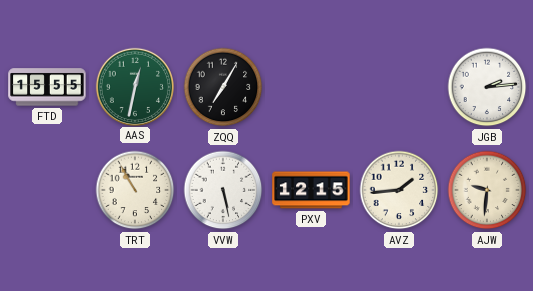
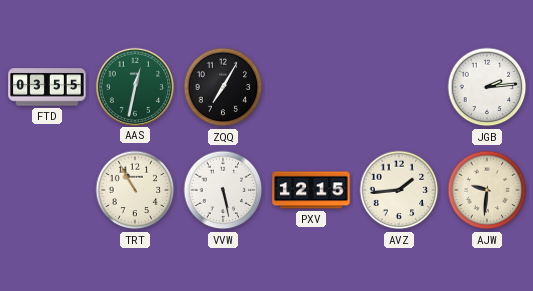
FTD: 15:55 -> 03:55
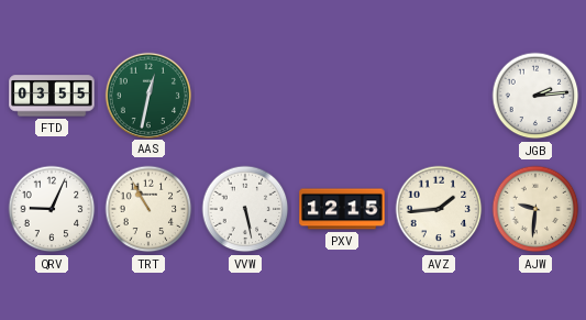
ZQQ: 7:05 -> none
QRV: none -> 9:04
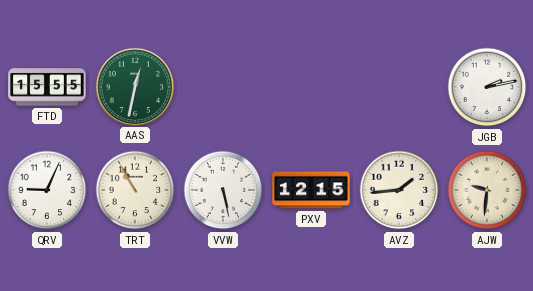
FTD: 03:55 -> 15:55
JGB: 2:14 -> 2:13
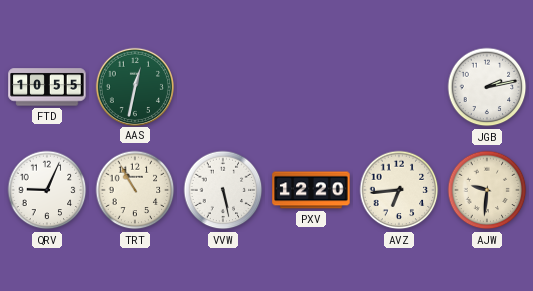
FTD: 15:55 -> 10:55
PXV: 12:15 -> 12:20
AVZ: 1:44 -> 6:44
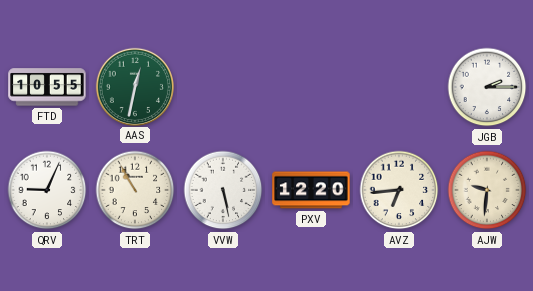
JGB: 2:13 -> 2:15
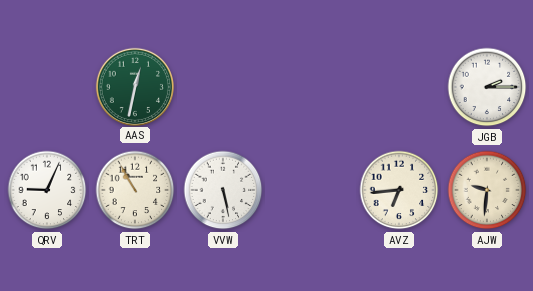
FTD: 10:55 -> none
PXV: 12:20 -> none
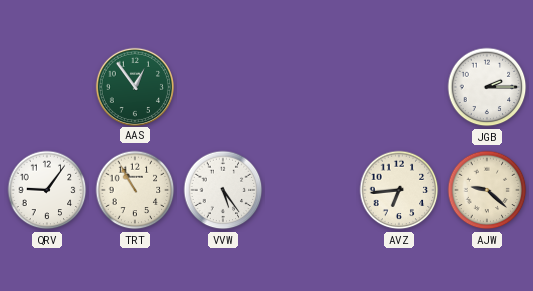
AAS: 12:32 -> 12:54
QRV: 9:04 -> 9:06
VVW: 5:28 -> 5:24
AJW: 9:31 -> 9:22
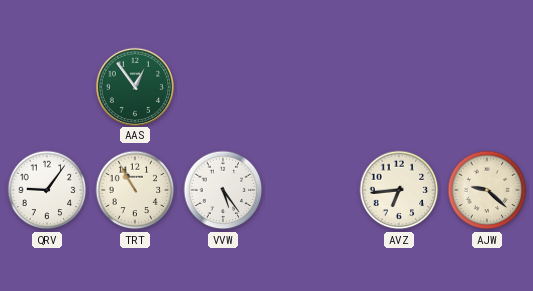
JGB: 2:15 -> none
